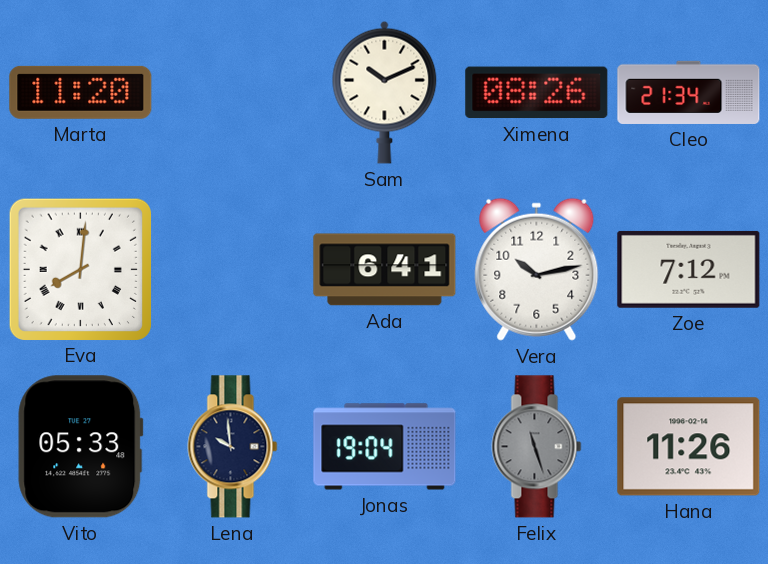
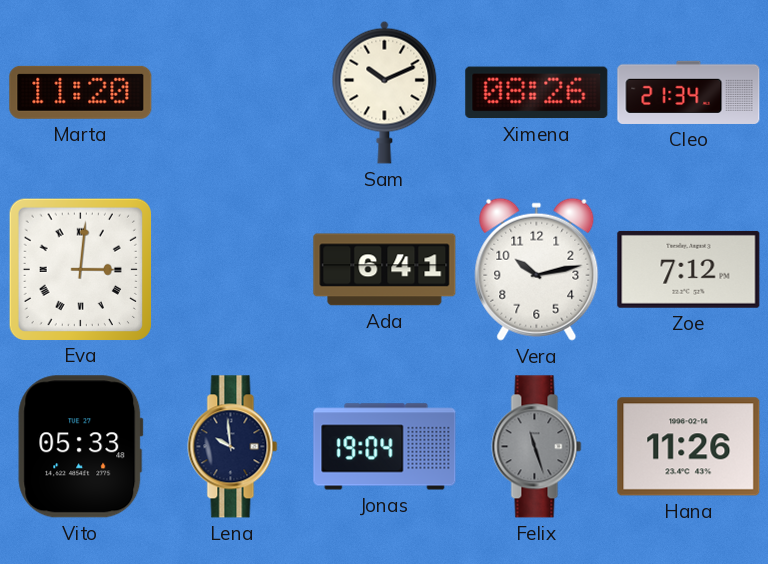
Eva: 8:01 -> 3:01
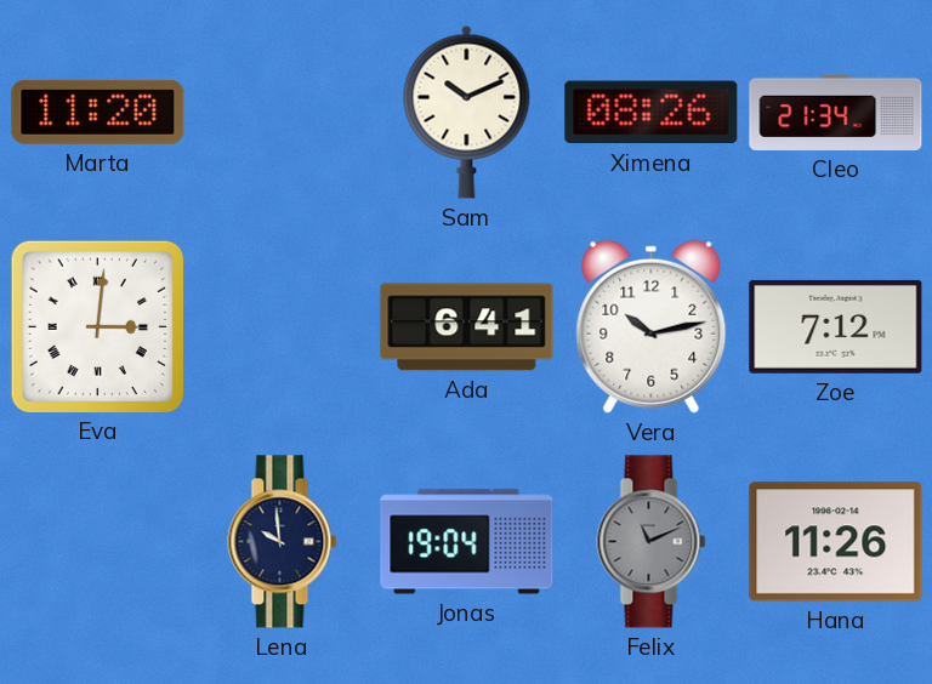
Vito: 05:33 -> none
Felix: 11:27 -> 11:11
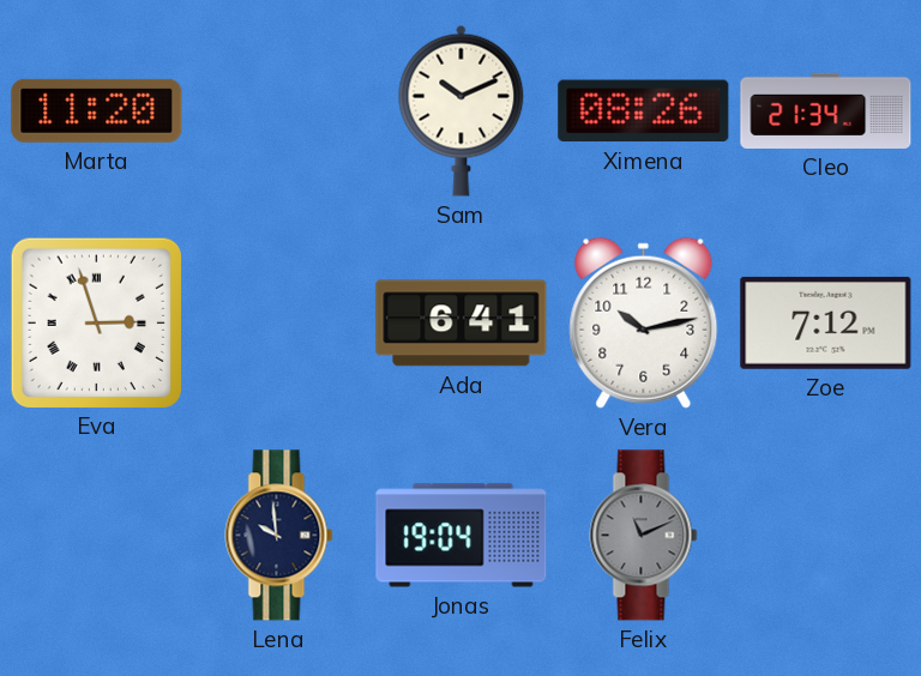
Eva: 3:01 -> 2:57
Hana: 11:26 -> none
